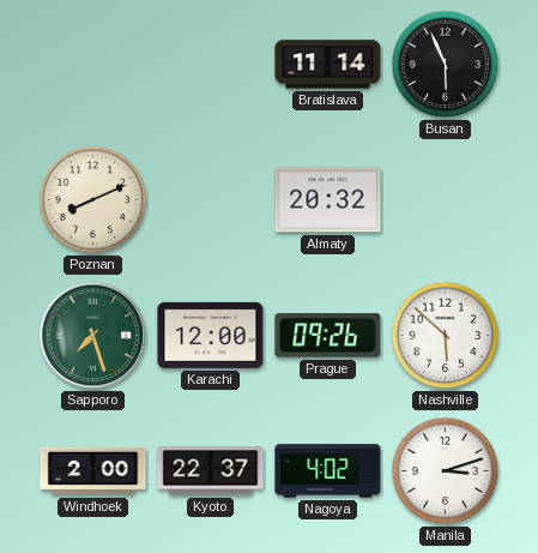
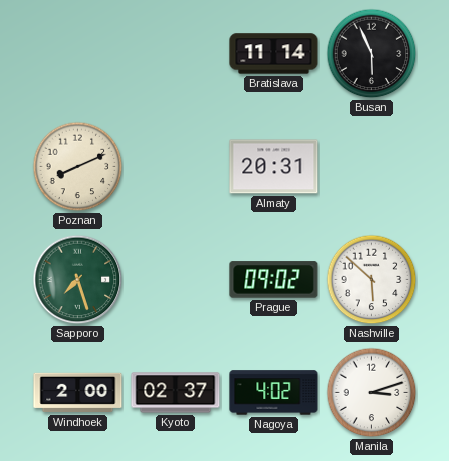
Almaty: 20:32 -> 20:31
Karachi: 12:00 -> none
Prague: 09:26 -> 09:02
Kyoto: 22:37 -> 02:37
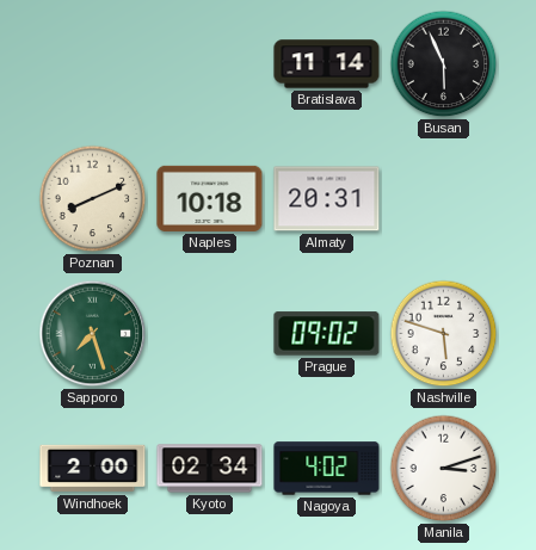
Naples: none -> 10:18
Nashville: 5:52 -> 5:48
Kyoto: 02:37 -> 02:34
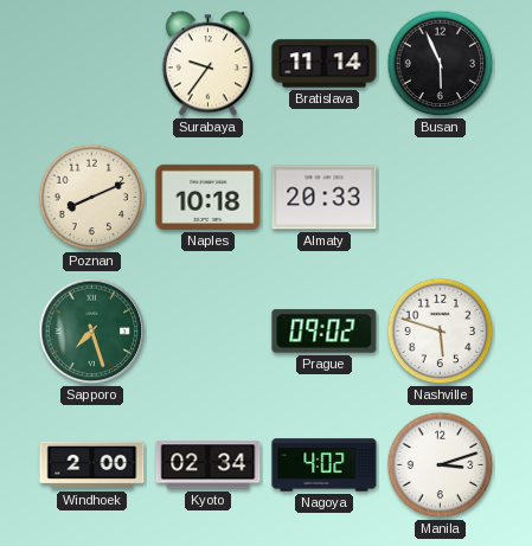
Surabaya: none -> 9:36
Almaty: 20:31 -> 20:33
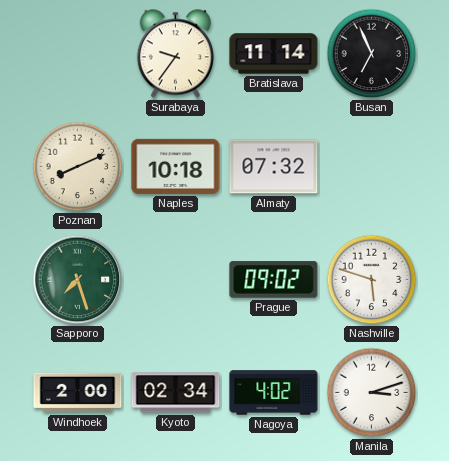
Busan: 5:56 -> 6:56
Almaty: 20:33 -> 07:32
